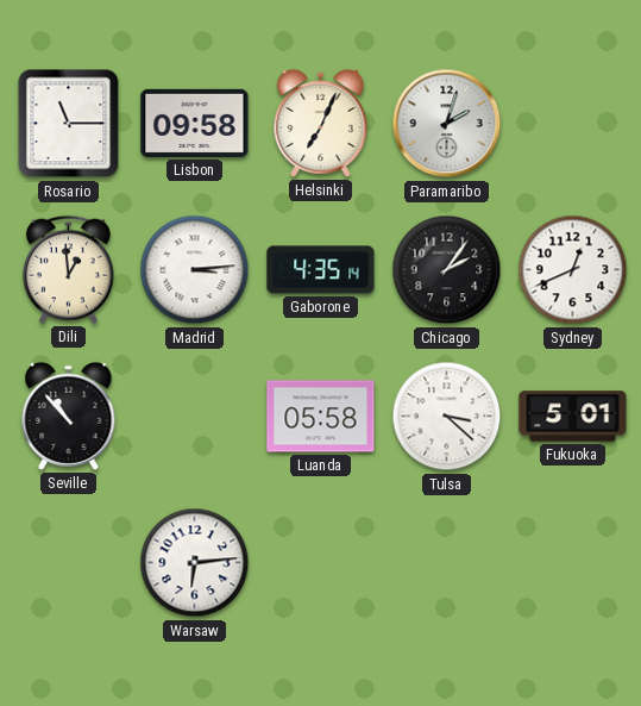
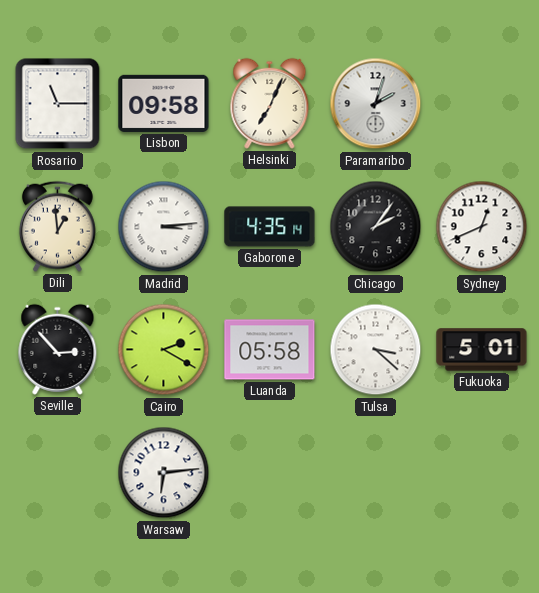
Seville: 10:53 -> 2:53
Cairo: none -> 2:20
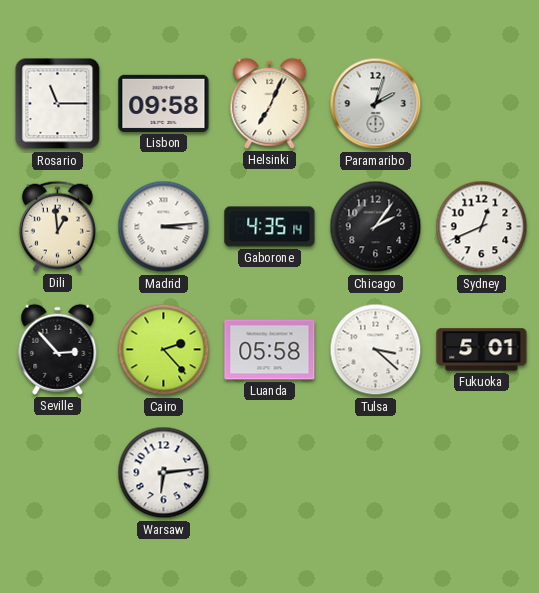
Cairo: 2:20 -> 2:23
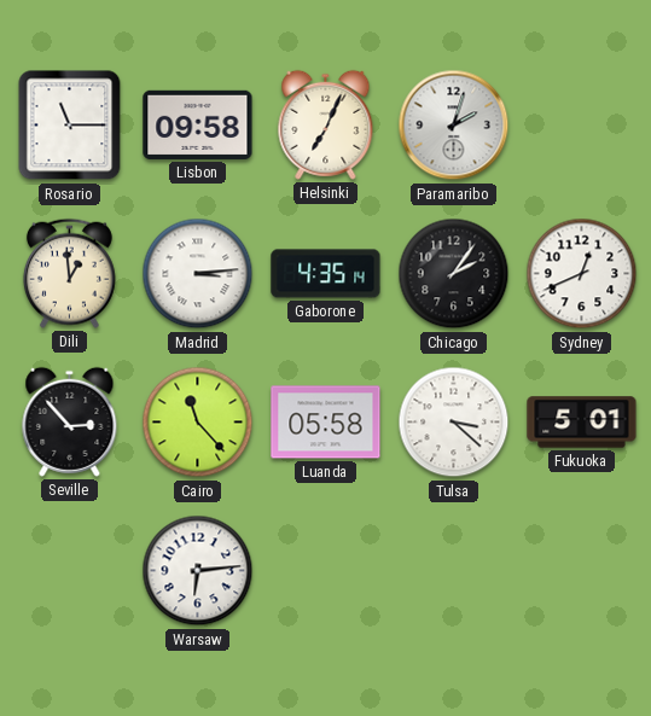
Cairo: 2:23 -> 11:23
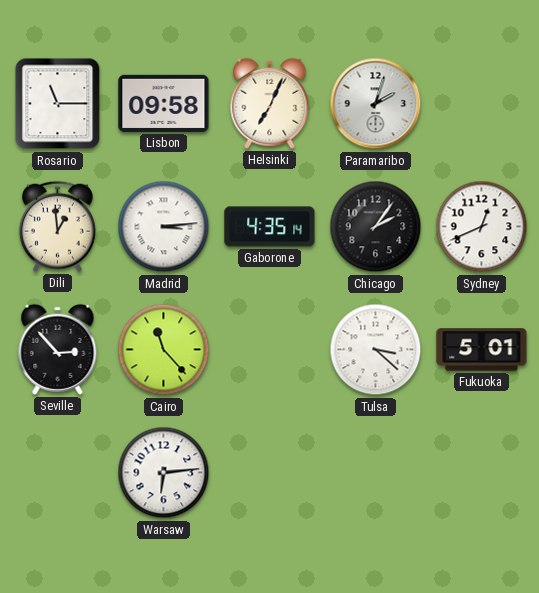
Luanda: 05:58 -> none
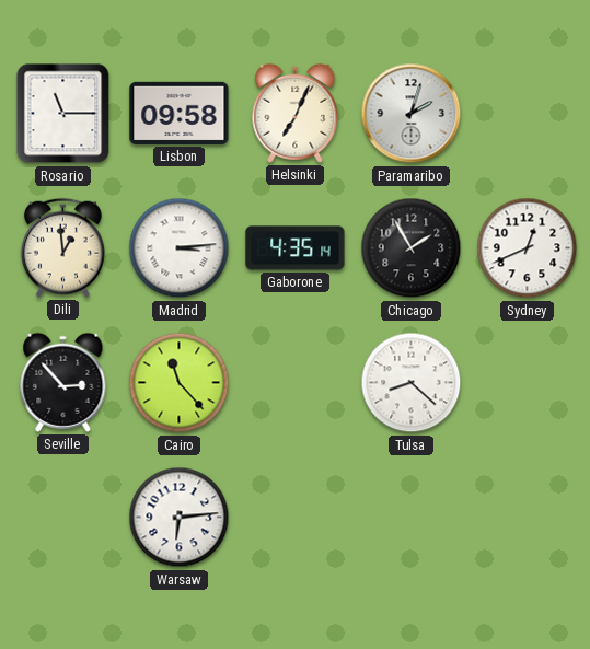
Chicago: 2:06 -> 1:55
Tulsa: 3:22 -> 8:22
Fukuoka: 5:01 -> none
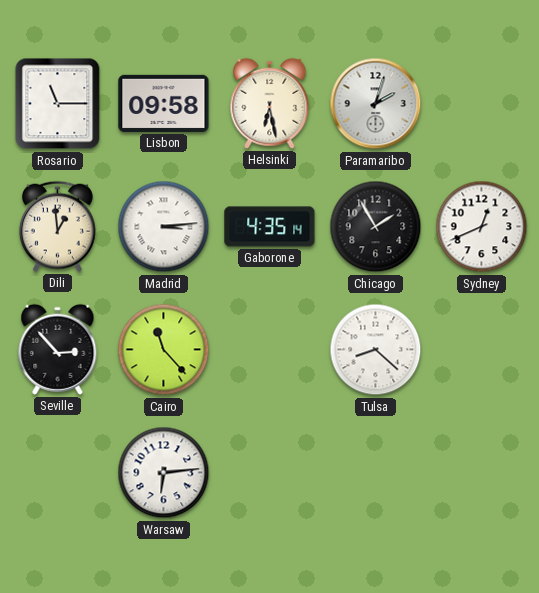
Helsinki: 7:04 -> 6:28
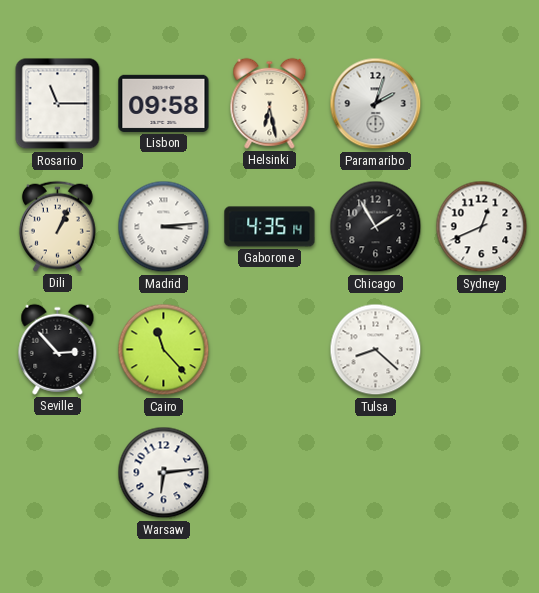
Dili: 12:59 -> 1:04
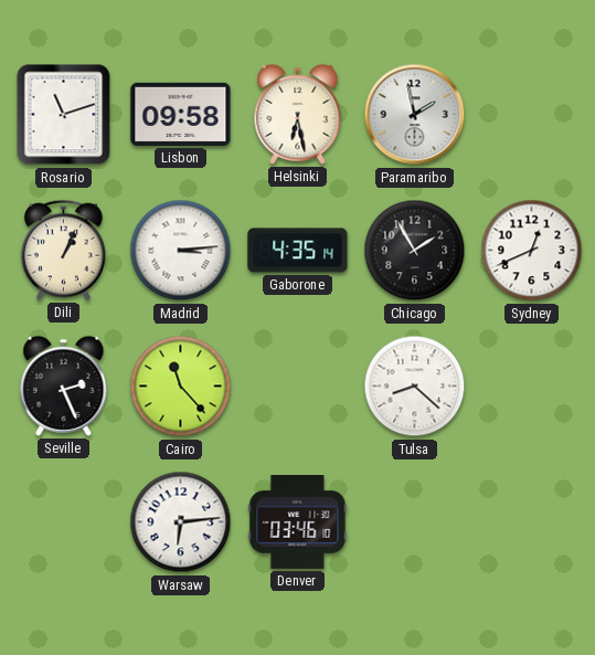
Rosario: 11:15 -> 11:12
Paramaribo: 2:03 -> 1:58
Seville: 2:53 -> 2:26
Denver: none -> 03:46
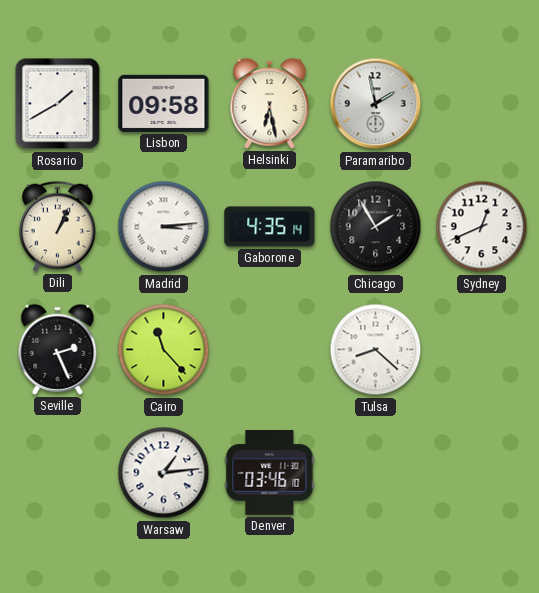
Rosario: 11:12 -> 1:40
Warsaw: 6:14 -> 1:14
